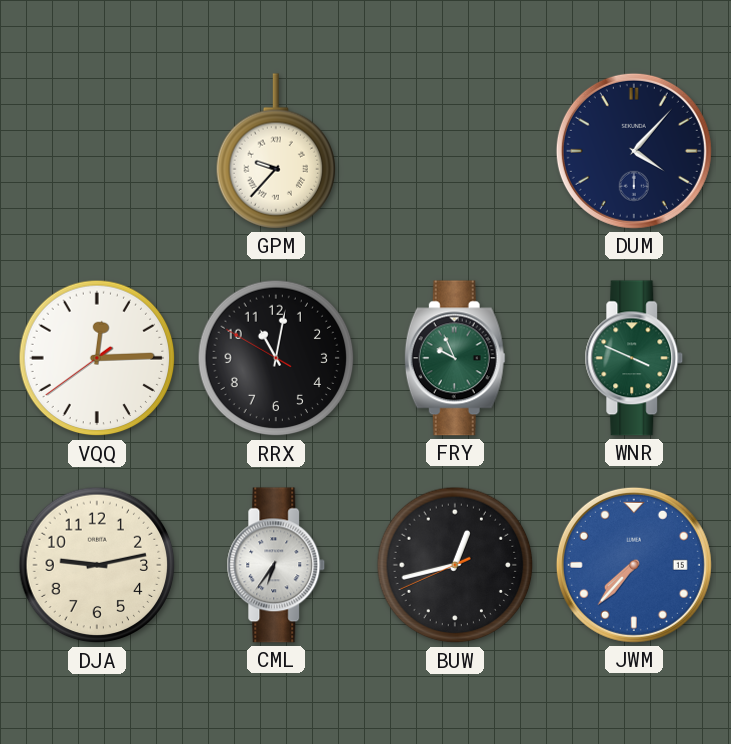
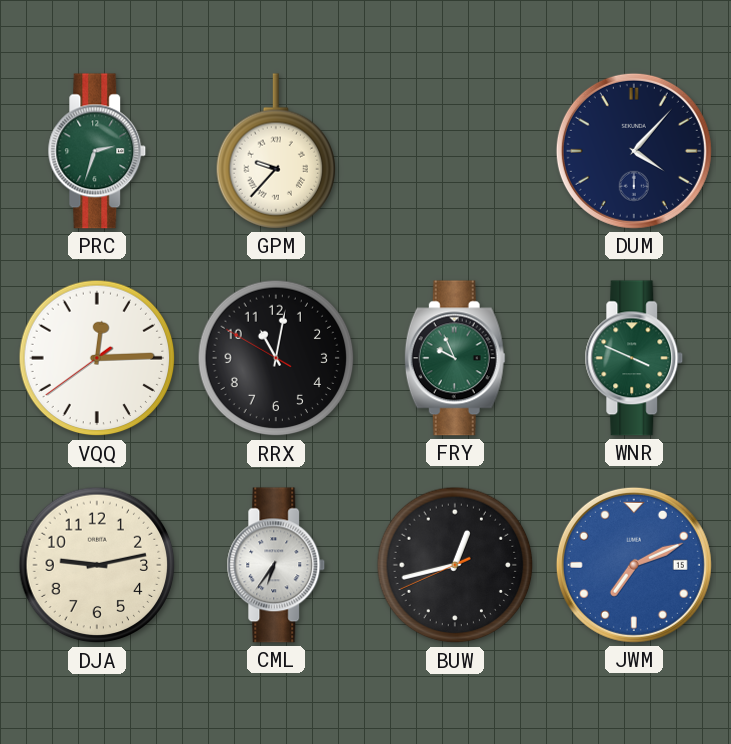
PRC: none -> 2:33
JWM: 7:37 -> 7:11
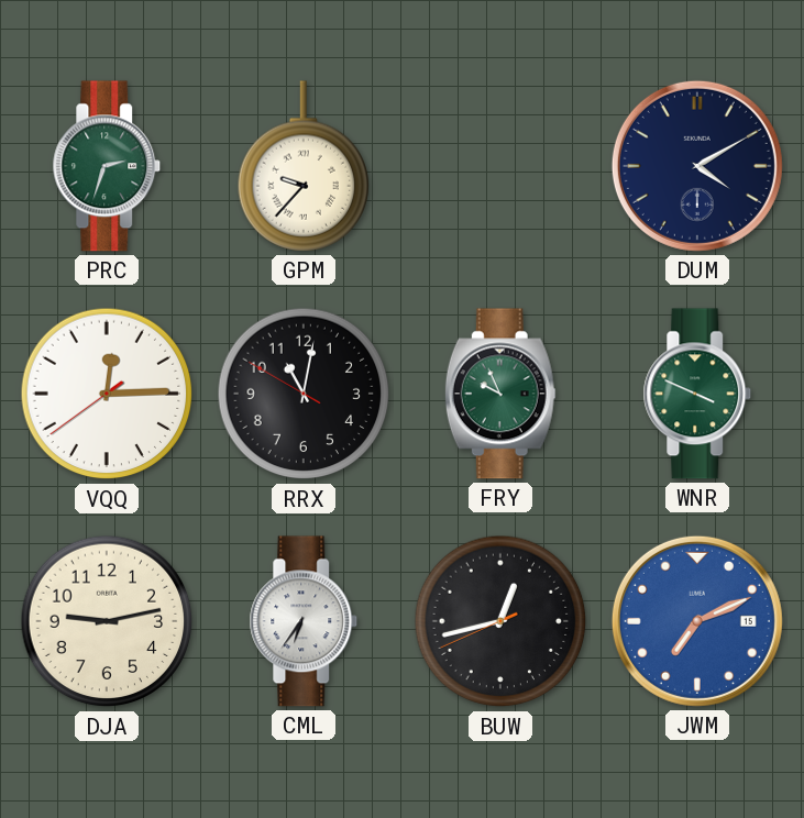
DUM: 4:07 -> 4:10
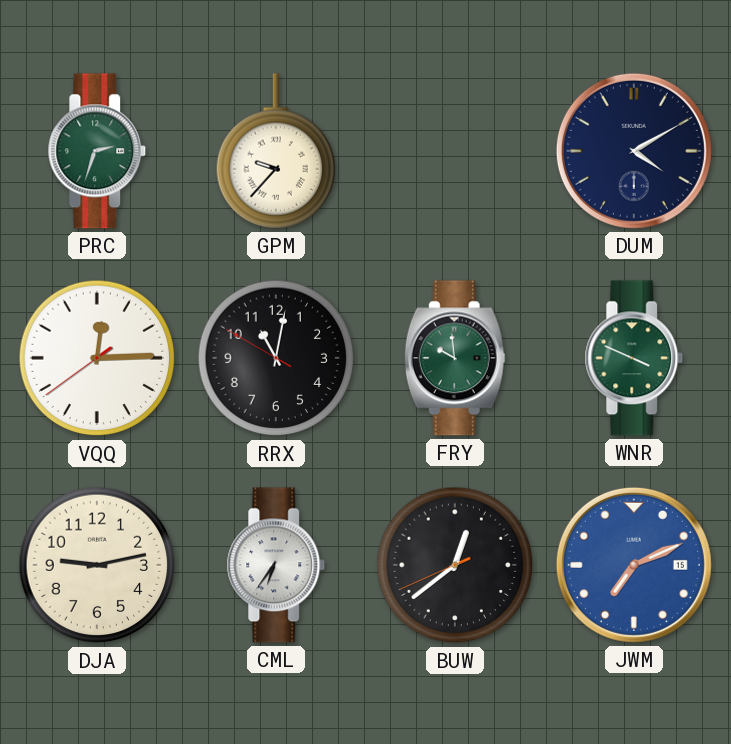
FRY: 9:56 -> 9:59
BUW: 12:42 -> 12:38
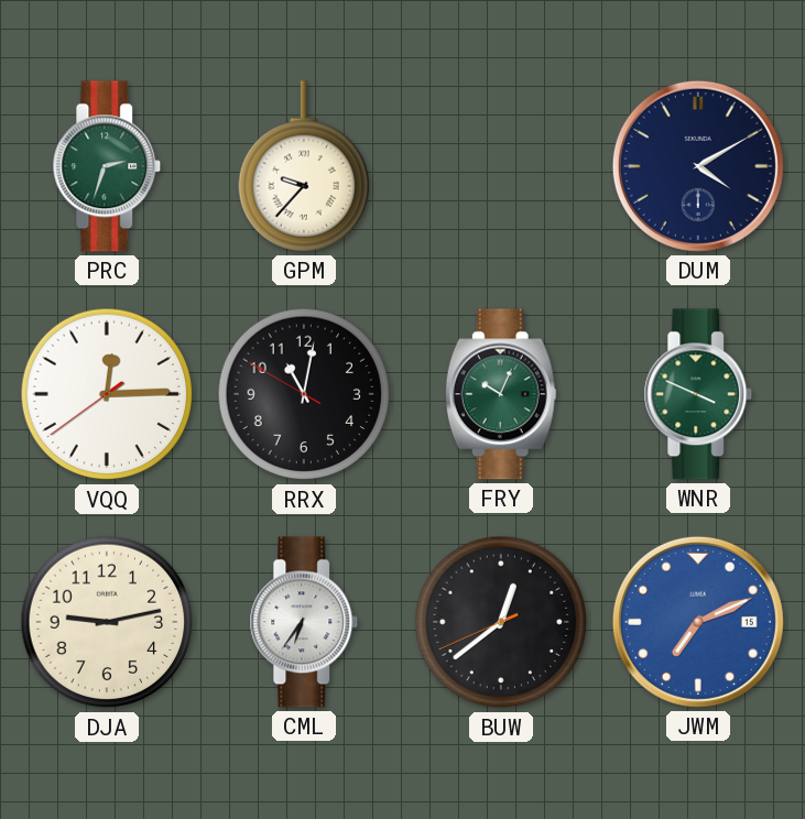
FRY: 9:59 -> 10:04
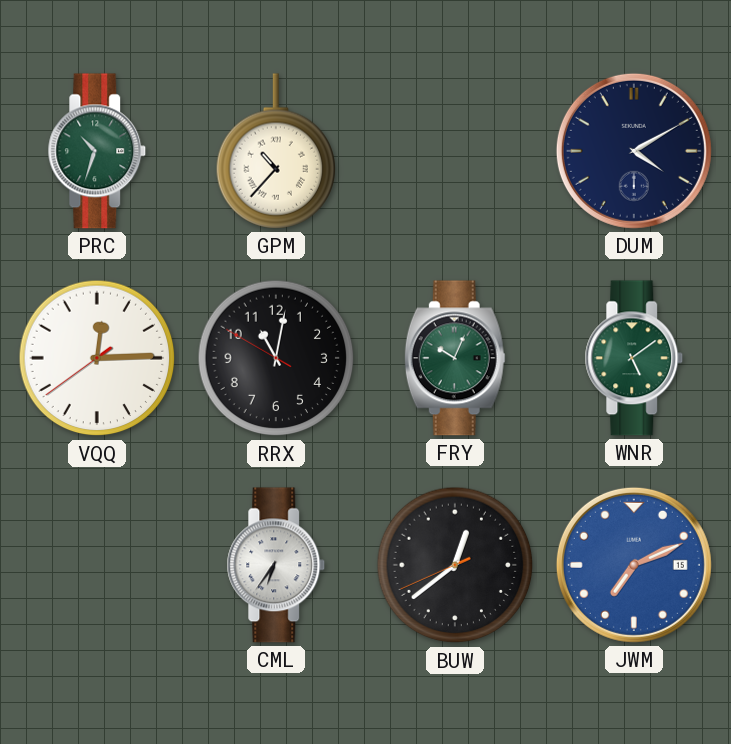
PRC: 2:33 -> 10:33
GPM: 9:37 -> 10:37
WNR: 3:49 -> 5:09
DJA: 9:13 -> none
